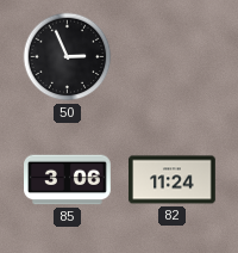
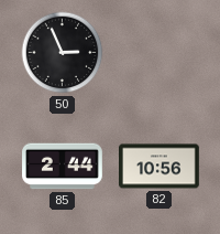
85: 3:06 -> 2:44
82: 11:24 -> 10:56
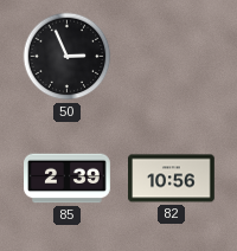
85: 2:44 -> 2:39
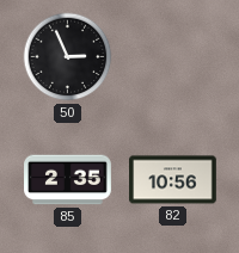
85: 2:39 -> 2:35
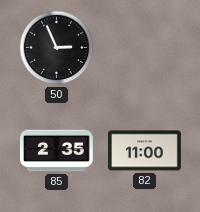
82: 10:56 -> 11:00
